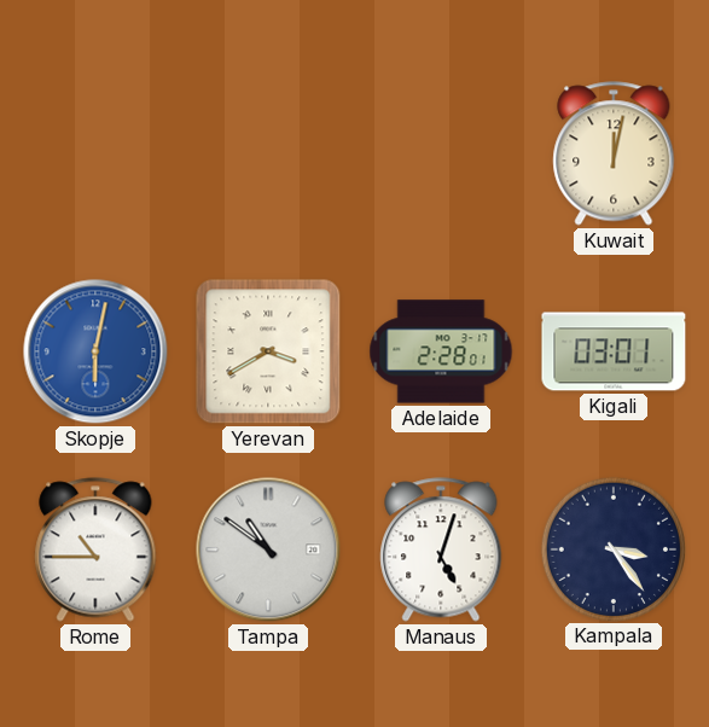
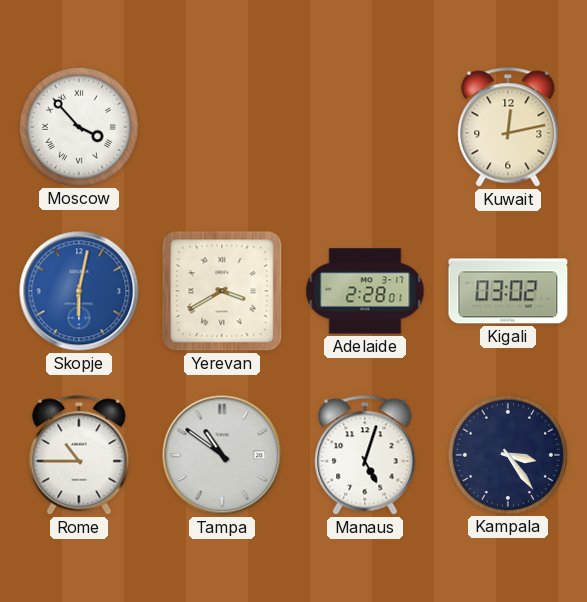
Moscow: none -> 3:53
Kuwait: 12:02 -> 12:13
Kigali: 03:01 -> 03:02
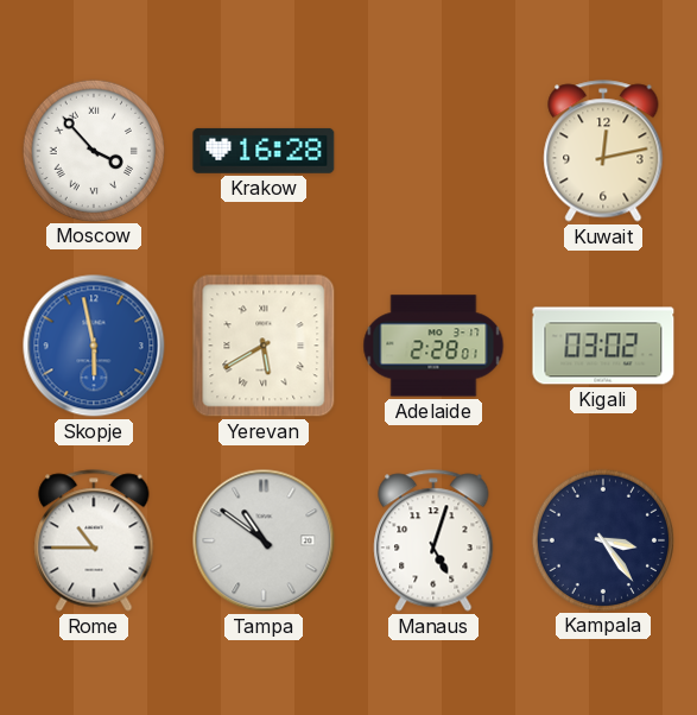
Krakow: none -> 16:28
Skopje: 6:02 -> 5:58
Yerevan: 3:40 -> 5:40
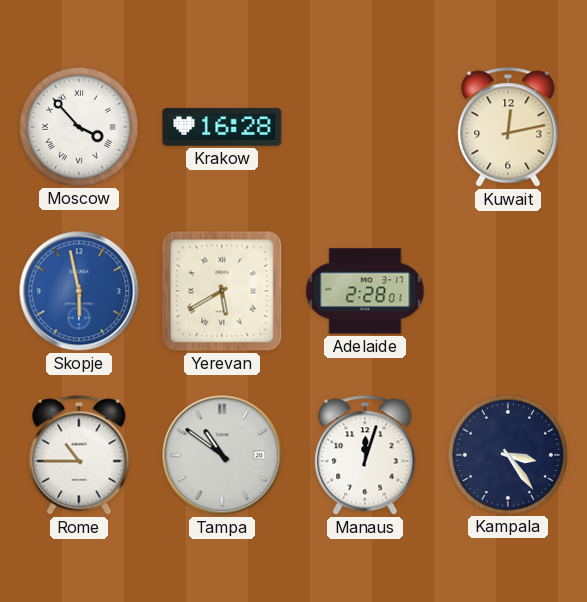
Kigali: 03:02 -> none
Manaus: 5:03 -> 12:03
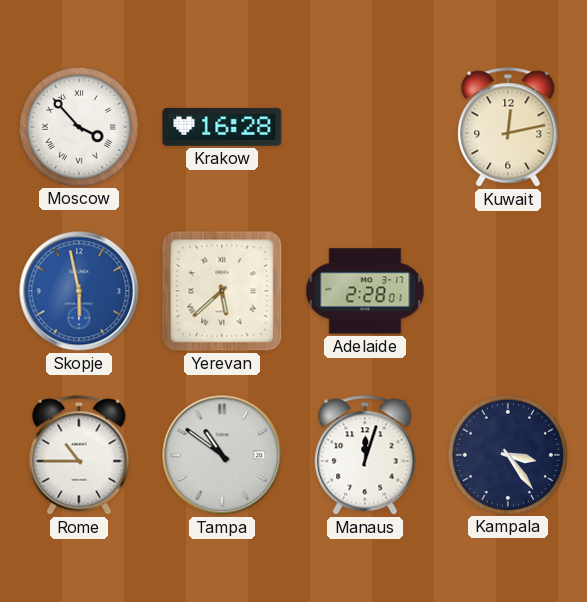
Yerevan: 5:40 -> 5:38
